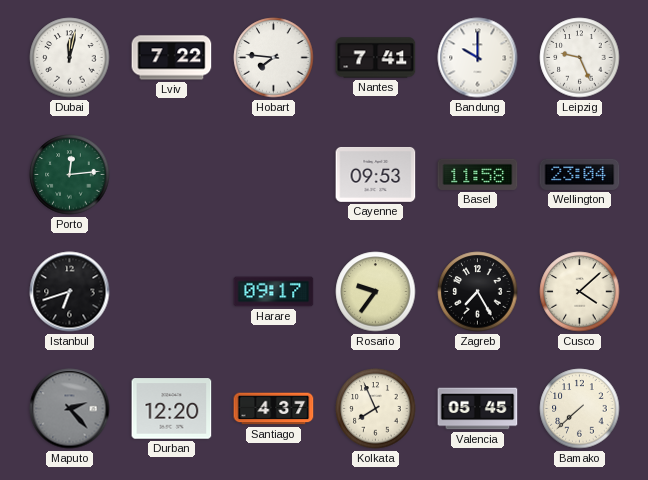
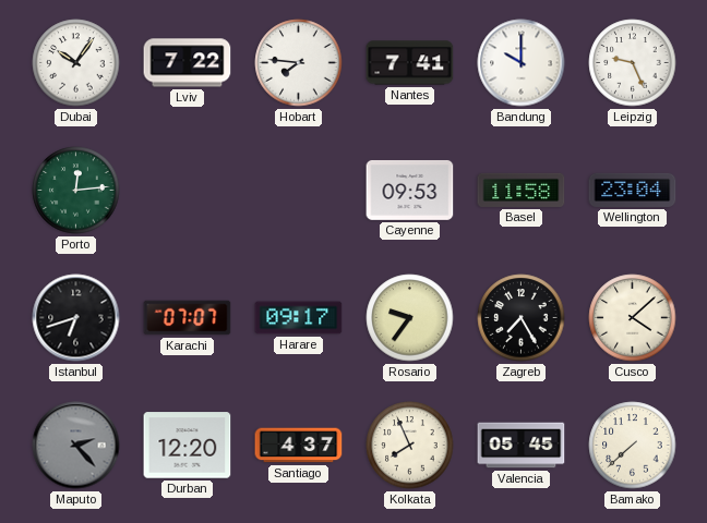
Dubai: 12:02 -> 10:06
Karachi: none -> 07:07
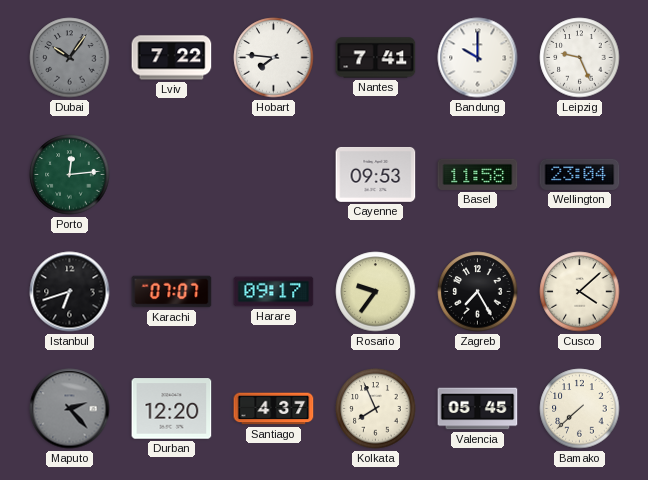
Dubai dial: white -> grey
